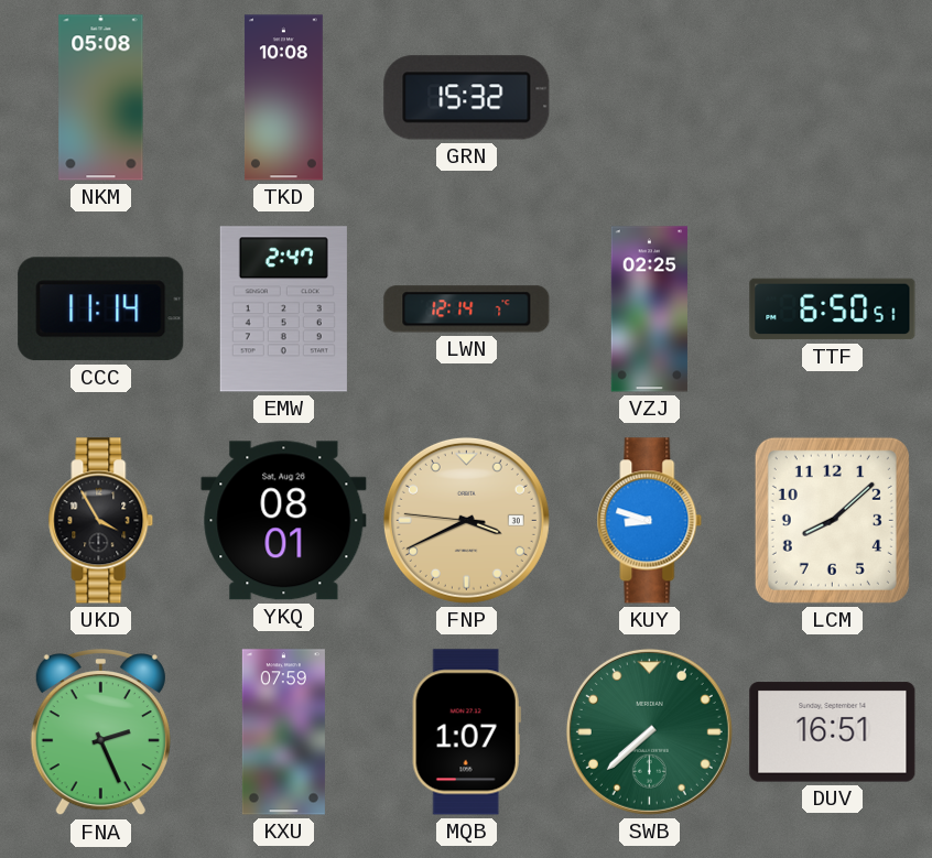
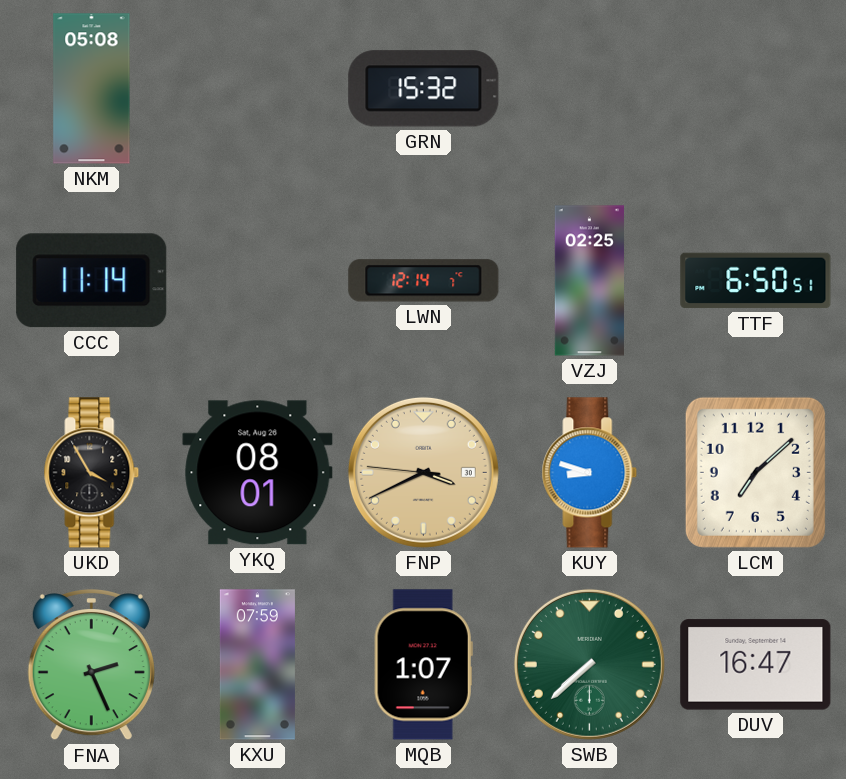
TKD: 10:08 -> none
EMW: 2:47 -> none
LCM: 8:08 -> 7:08
DUV: 16:51 -> 16:47
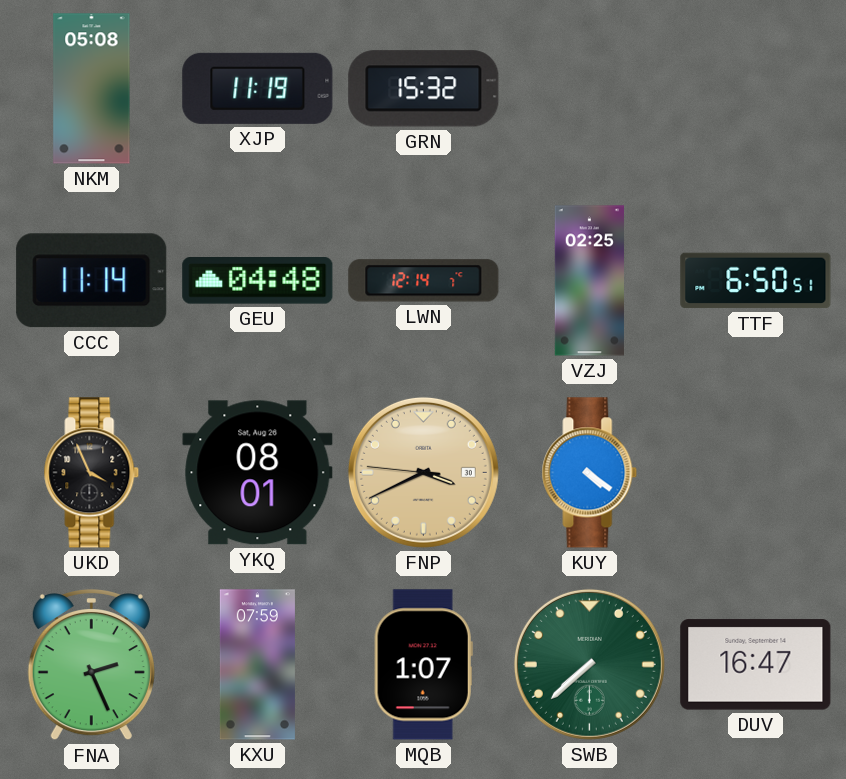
XJP: none -> 11:19
GEU: none -> 04:48
UKD: 3:55 -> 3:56
KUY: 8:48 -> 4:21
LCM: 7:08 -> none
